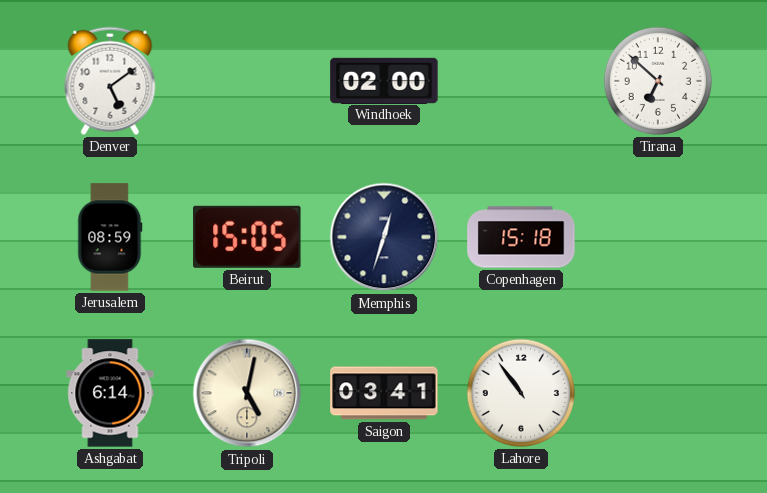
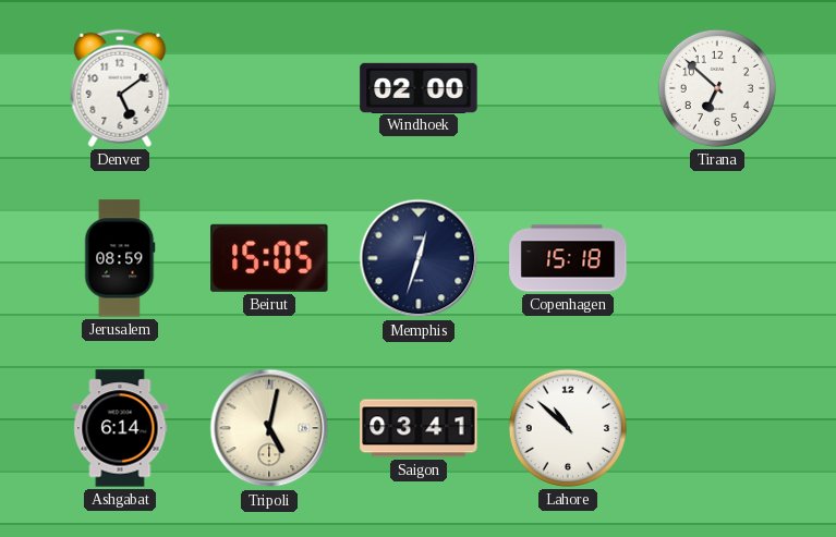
Lahore: 10:54 -> 10:52
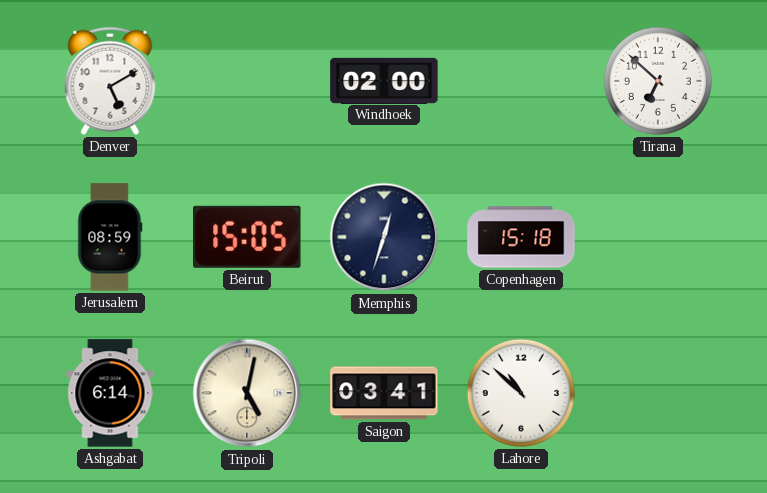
Denver: 5:09 -> 5:10
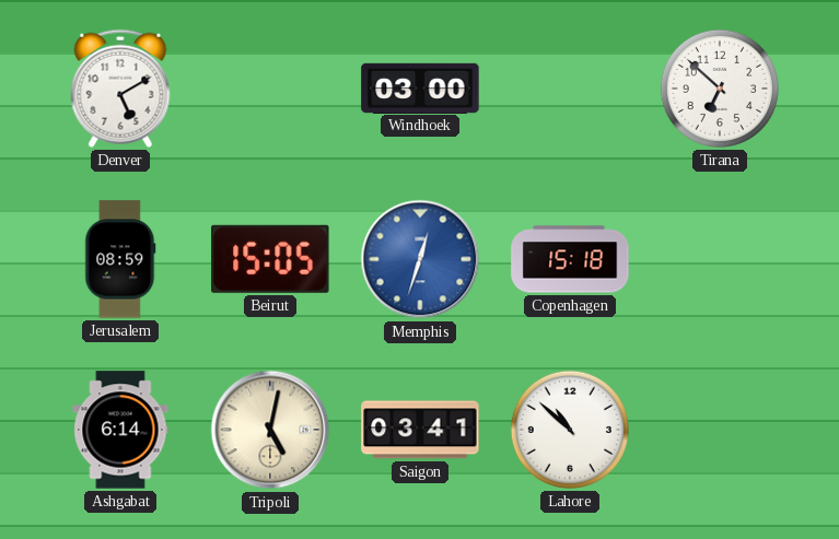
Windhoek: 02:00 -> 03:00
Memphis dial: navy -> blue
